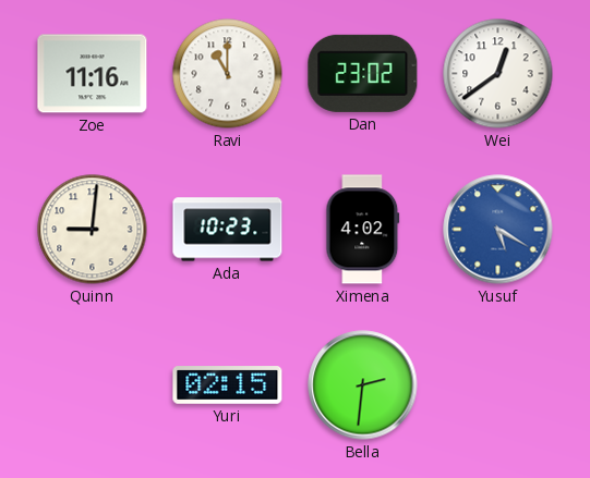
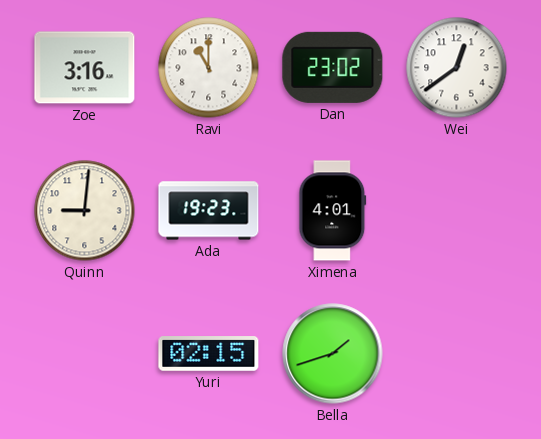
Zoe: 11:16 -> 3:16
Ada: 10:23 -> 19:23
Ximena: 4:02 -> 4:01
Yusuf: 5:20 -> none
Bella: 2:31 -> 1:42
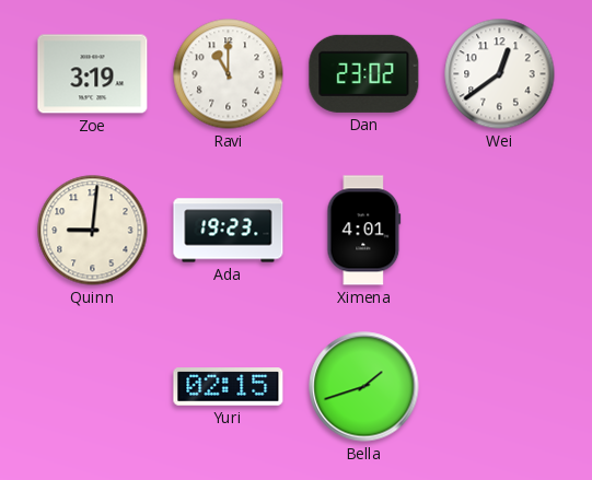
Zoe: 3:16 -> 3:19
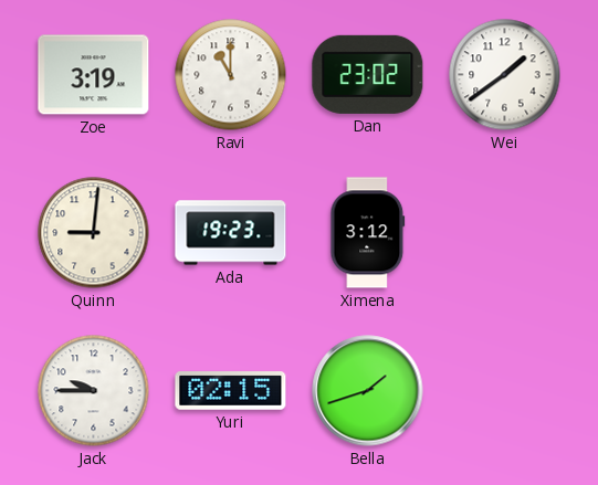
Wei: 12:39 -> 1:39
Ximena: 4:01 -> 3:12
Jack: none -> 9:45
